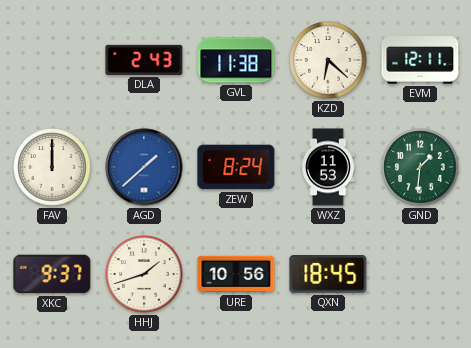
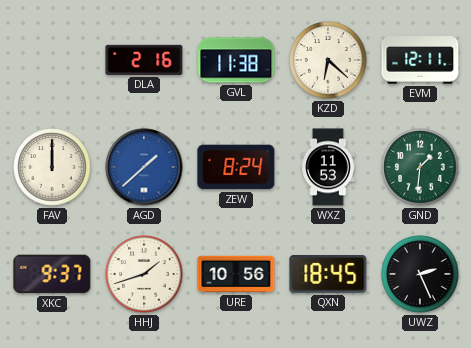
DLA: 2:43 -> 2:16
UWZ: none -> 2:26
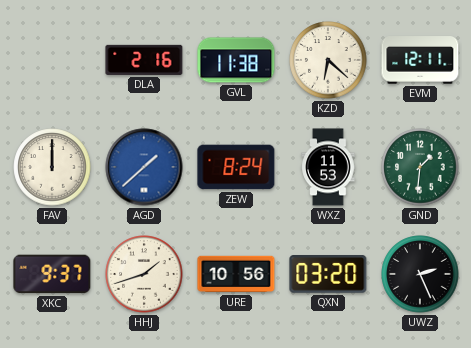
QXN: 18:45 -> 03:20
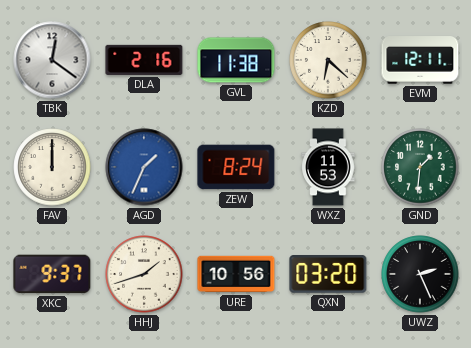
TBK: none -> 12:21
AGD: 1:38 -> 1:34
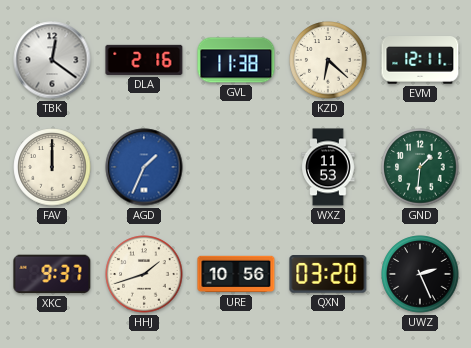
ZEW: 8:24 -> none
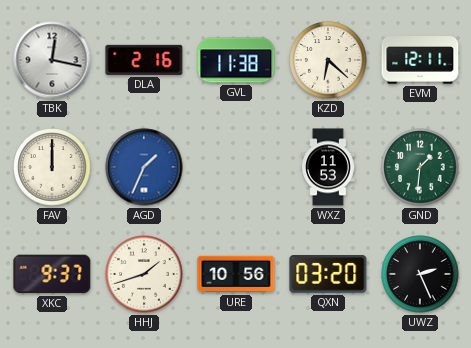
TBK: 12:21 -> 12:17
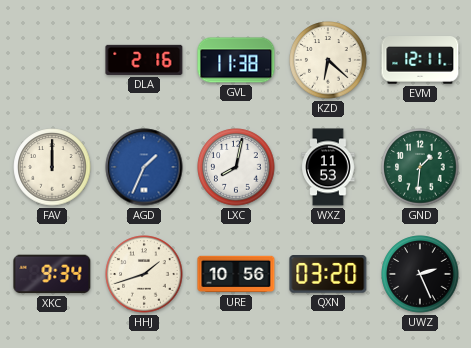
TBK: 12:17 -> none
LXC: none -> 8:02
XKC: 9:37 -> 9:34
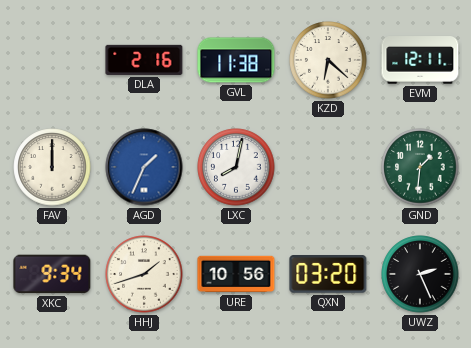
WXZ: 11:53 -> none
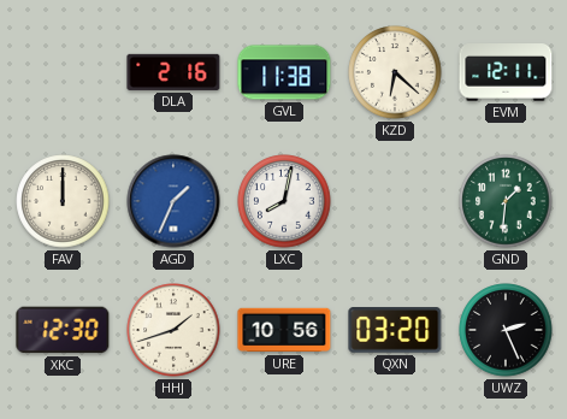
XKC: 9:34 -> 12:30
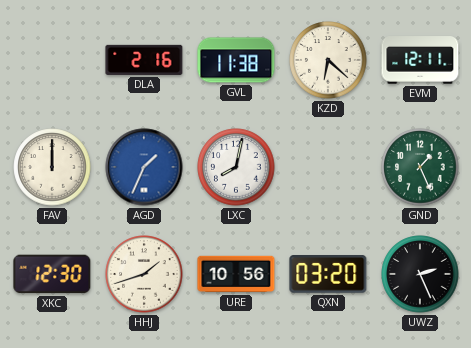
GND: 1:31 -> 1:26
